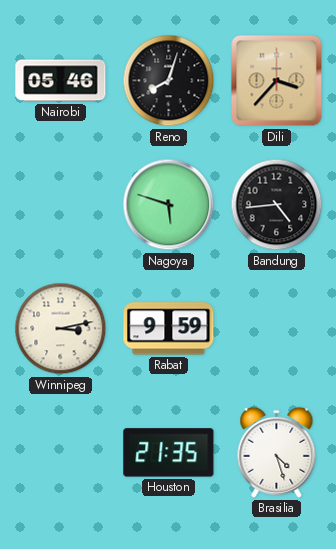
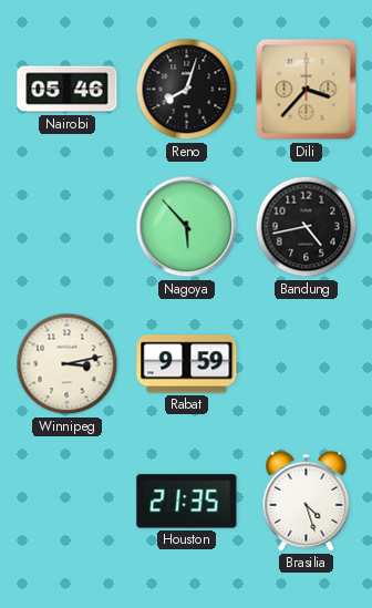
Nagoya: 5:48 -> 5:53
Bandung: 4:44 -> 4:43
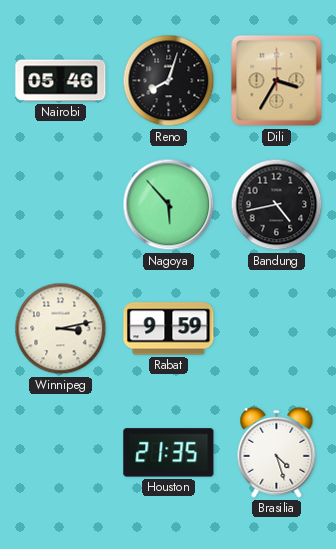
Dili: 3:37 -> 3:35
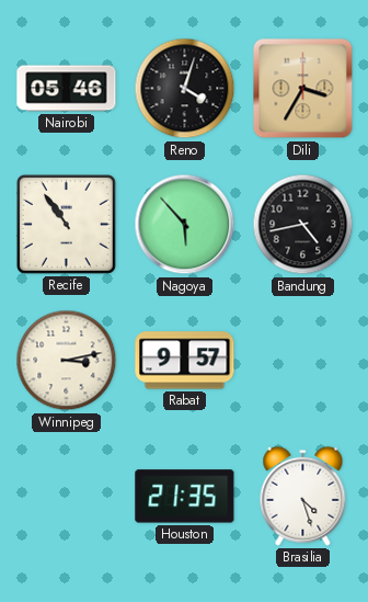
Reno: 8:03 -> 4:03
Recife: none -> 10:54
Rabat: 9:59 -> 9:57
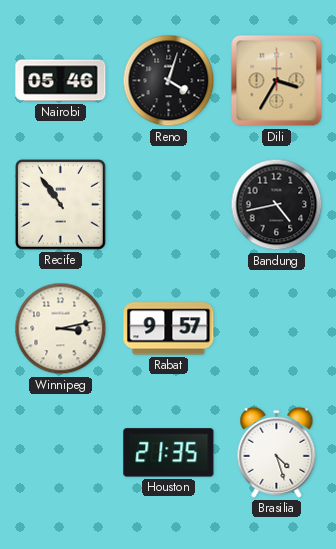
Nagoya: 5:53 -> none
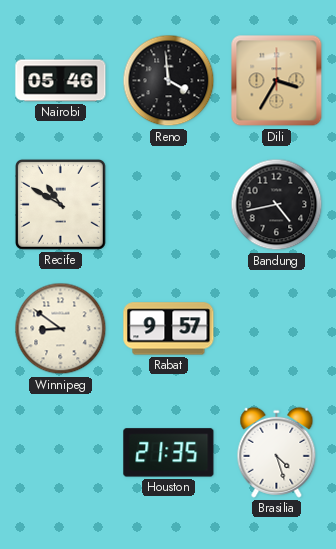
Reno: 4:03 -> 3:59
Recife: 10:54 -> 10:50
Winnipeg: 3:13 -> 8:51
